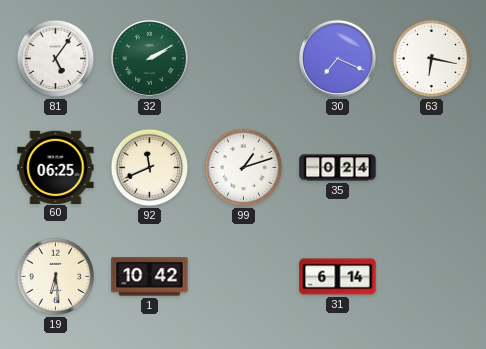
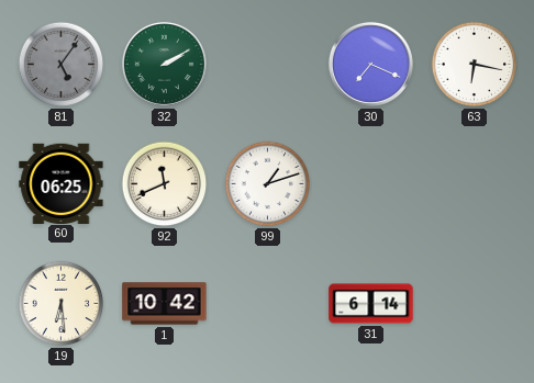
81 dial: white -> grey
35: 0:24 -> none
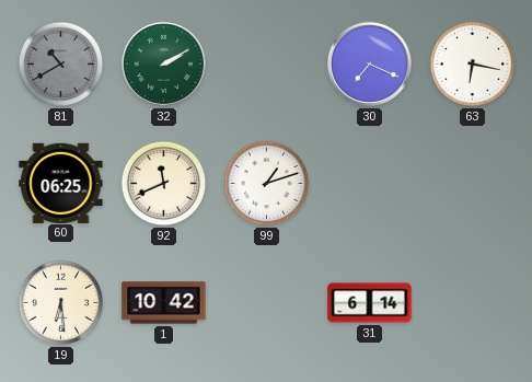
81: 5:06 -> 10:40
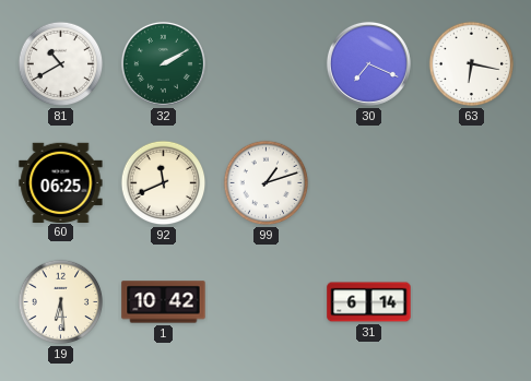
81 dial: grey -> white
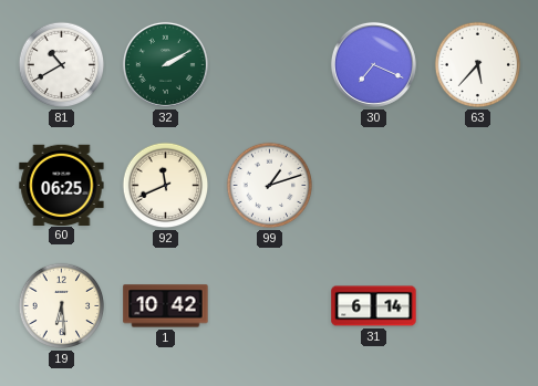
63: 6:17 -> 5:37
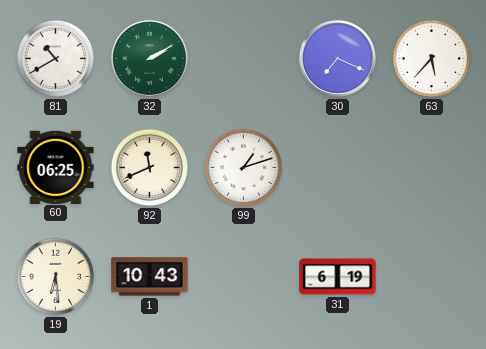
1: 10:42 -> 10:43
31: 6:14 -> 6:19
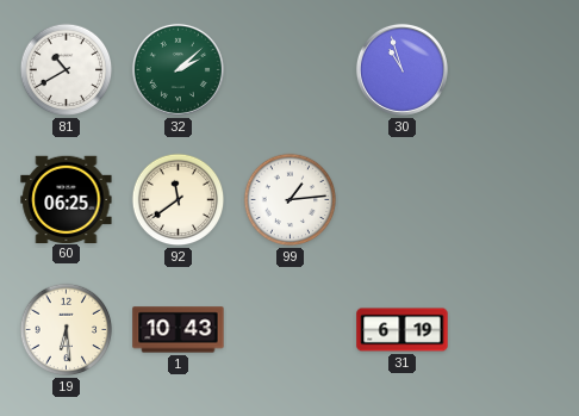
32: 2:10 -> 2:08
30: 7:19 -> 10:57
63: 5:37 -> none
92: 11:41 -> 11:39
99: 1:12 -> 1:14
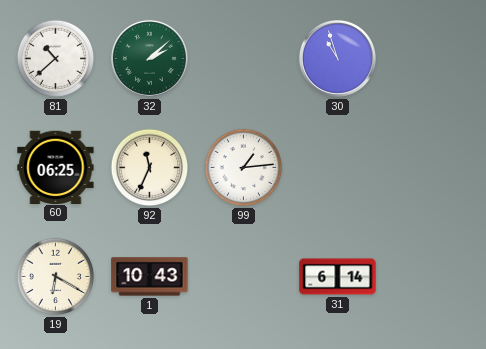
81: 10:40 -> 10:38
92: 11:39 -> 11:34
19: 6:29 -> 6:20
31: 6:19 -> 6:14
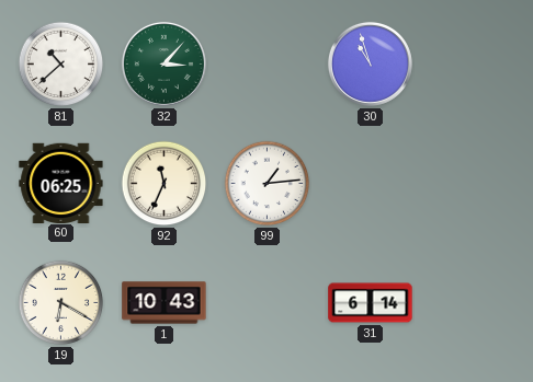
32: 2:08 -> 3:07
